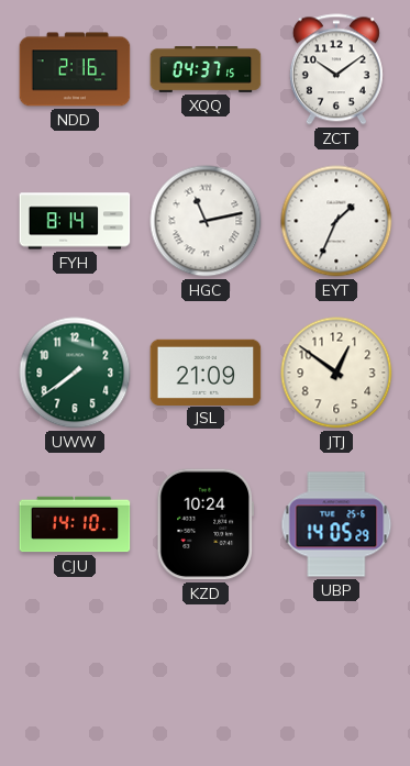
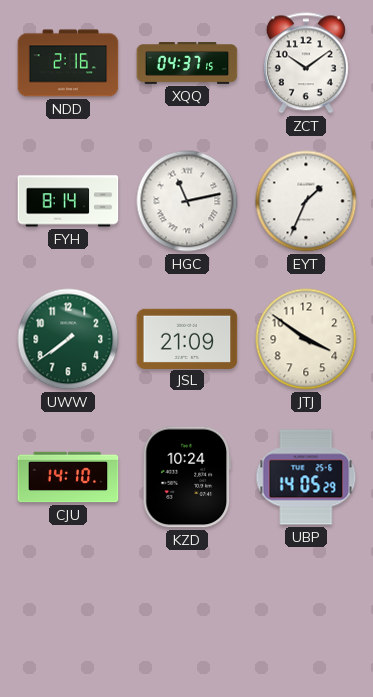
JTJ: 12:51 -> 3:51
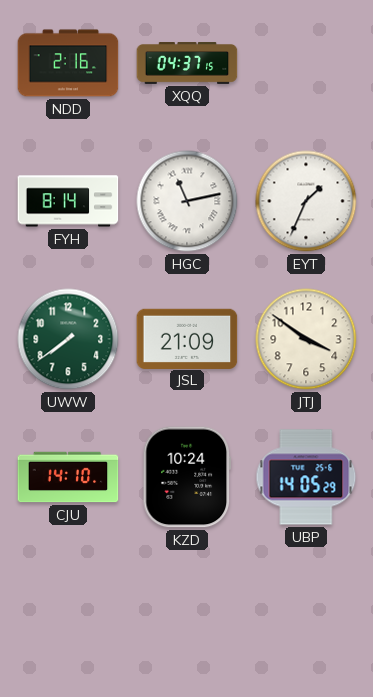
ZCT: 10:09 -> none
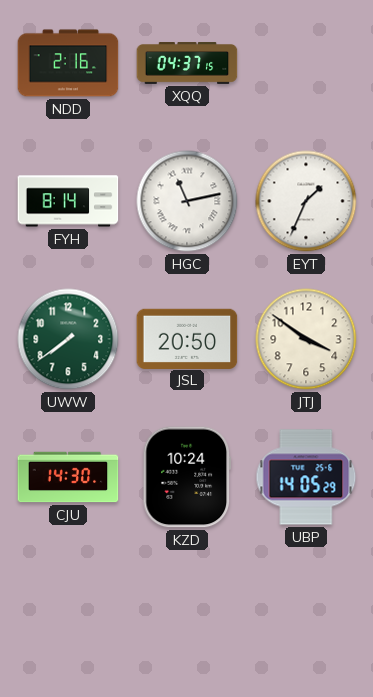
JSL: 21:09 -> 20:50
CJU: 14:10 -> 14:30
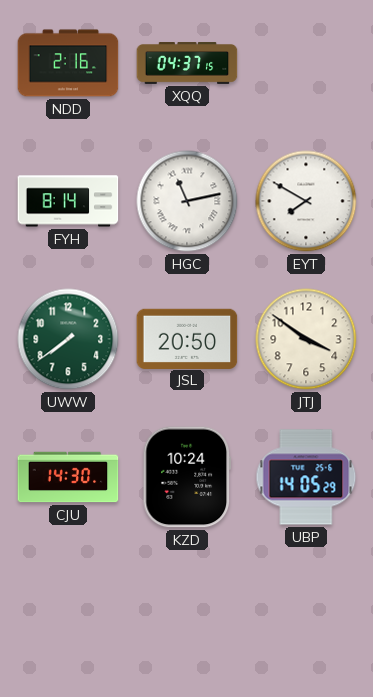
EYT: 1:34 -> 7:50
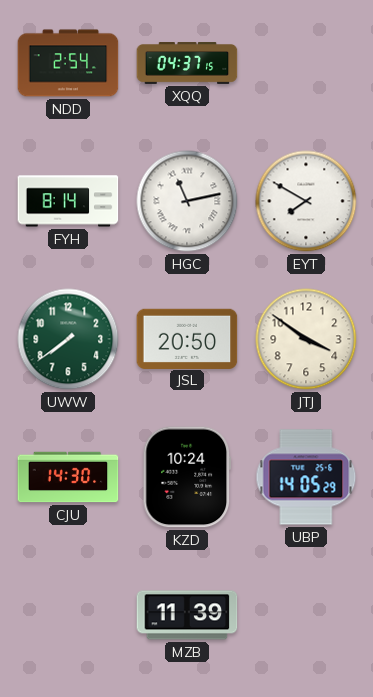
NDD: 2:16 -> 2:54
MZB: none -> 11:39
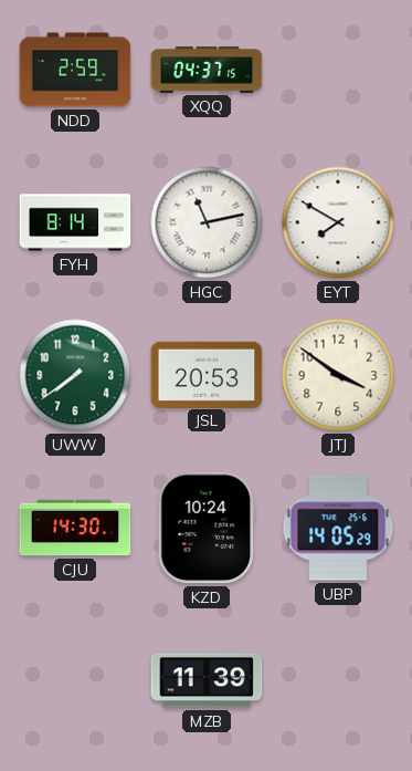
NDD: 2:54 -> 2:59
JSL: 20:50 -> 20:53
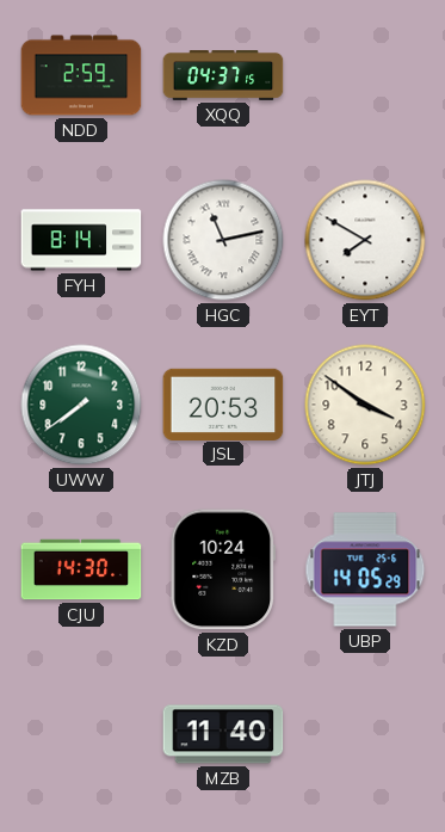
MZB: 11:39 -> 11:40
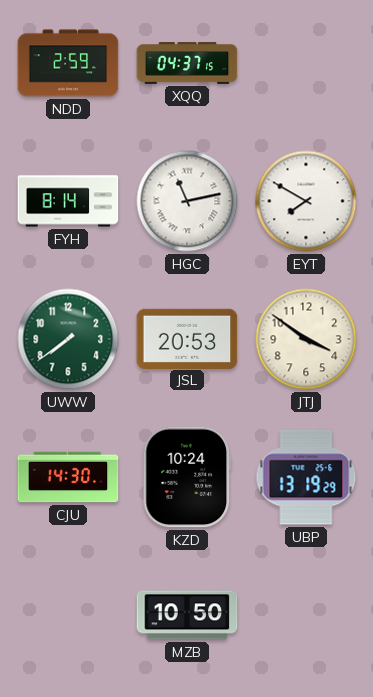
UBP: 14:05 -> 13:19
MZB: 11:40 -> 10:50
